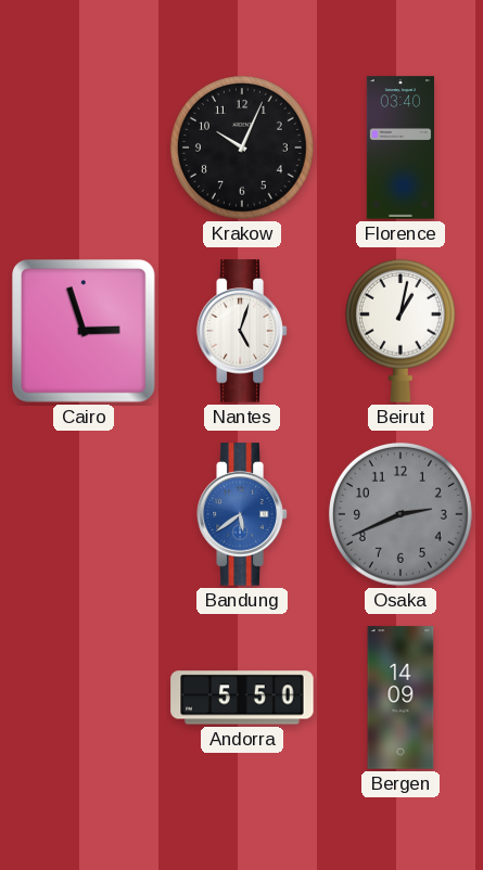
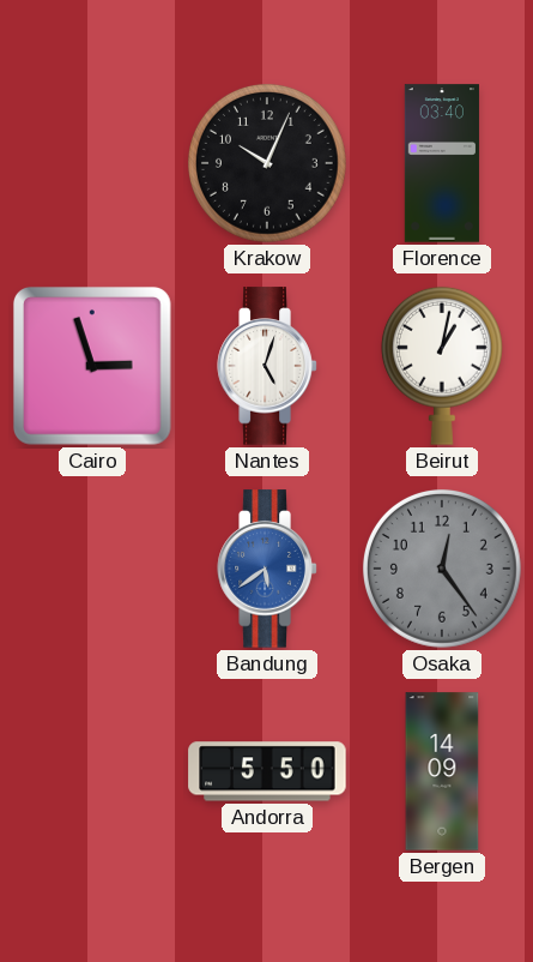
Osaka: 2:41 -> 12:24
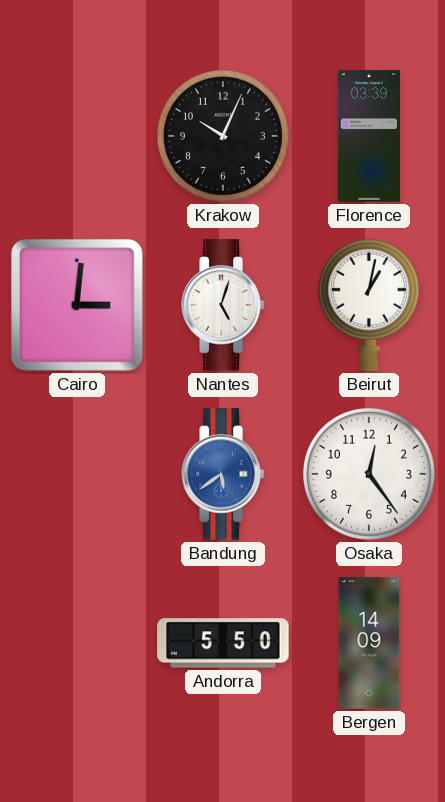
Florence: 03:40 -> 03:39
Cairo: 2:57 -> 3:01
Osaka dial: grey -> white
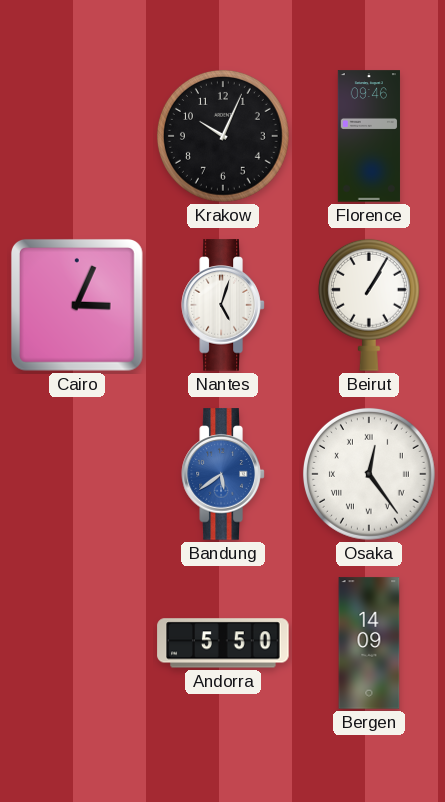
Florence: 03:39 -> 09:46
Cairo: 3:01 -> 3:04
Beirut: 1:02 -> 1:05
Osaka numerals: Arabic -> Roman
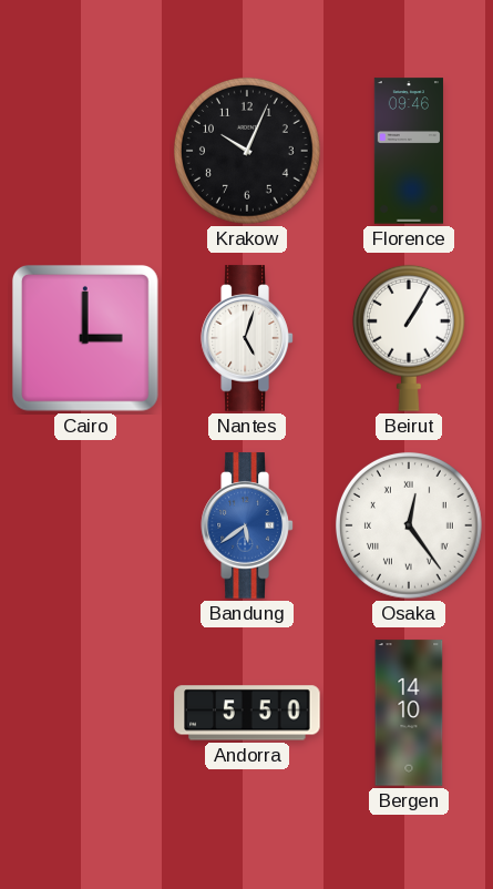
Cairo: 3:04 -> 3:00
Bergen: 14:09 -> 14:10
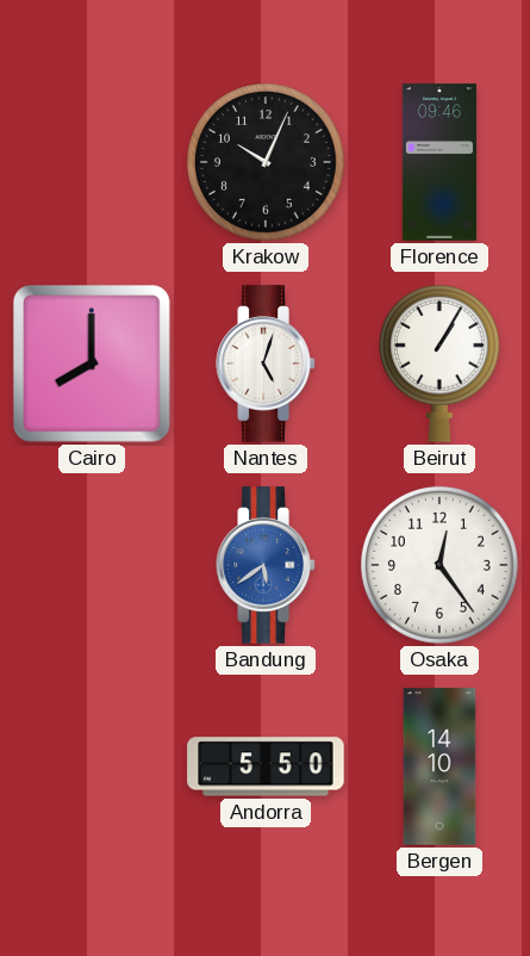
Cairo: 3:00 -> 8:00
Osaka numerals: Roman -> Arabic
